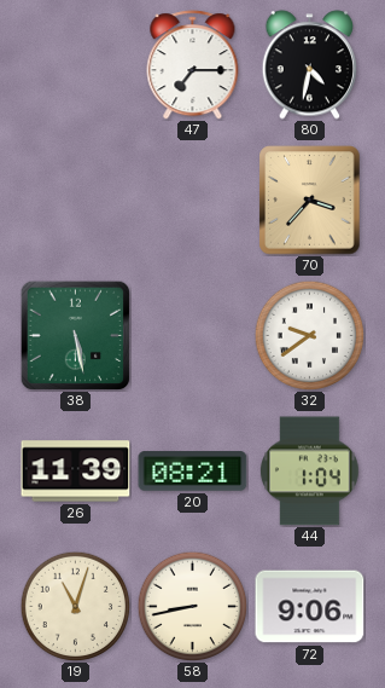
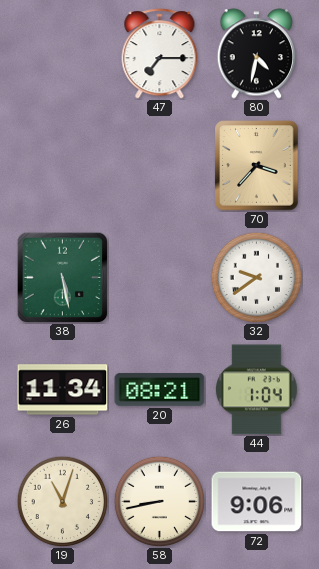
26: 11:39 -> 11:34
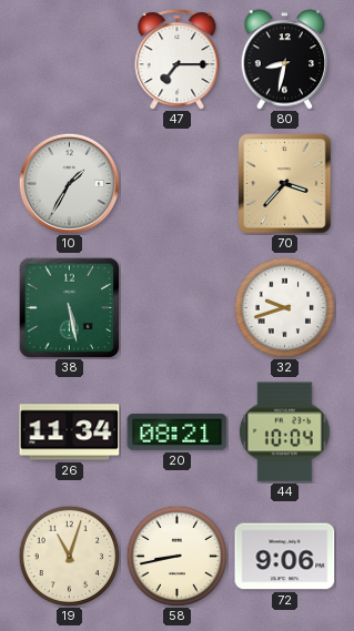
80: 4:32 -> 8:32
10: none -> 1:35
32: 9:39 -> 9:42
44: 1:04 -> 10:04
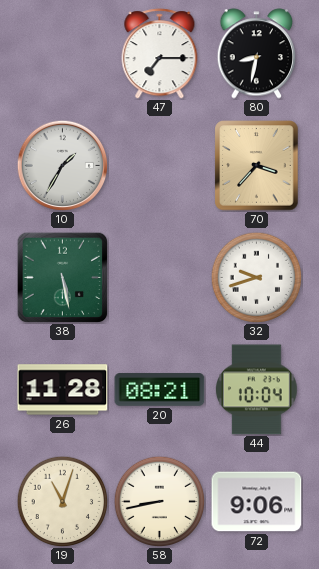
26: 11:34 -> 11:28
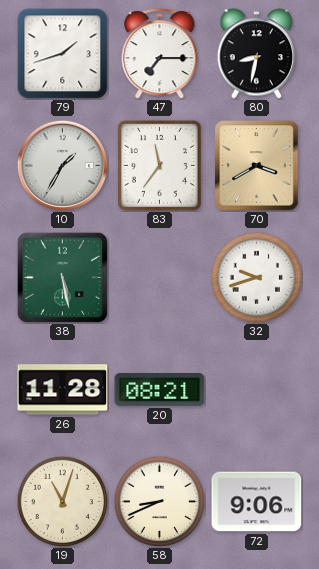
79: none -> 1:42
83: none -> 11:36
70: 3:37 -> 3:40
44: 10:04 -> none
58: 8:43 -> 8:41
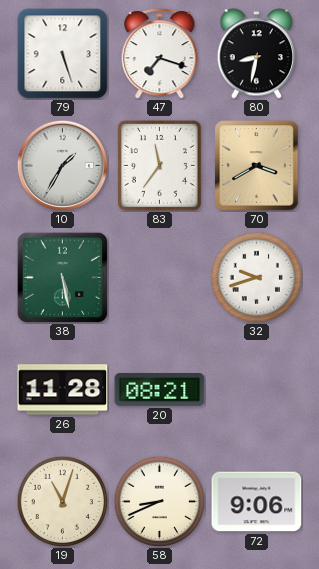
79: 1:42 -> 5:27
47: 7:15 -> 7:18
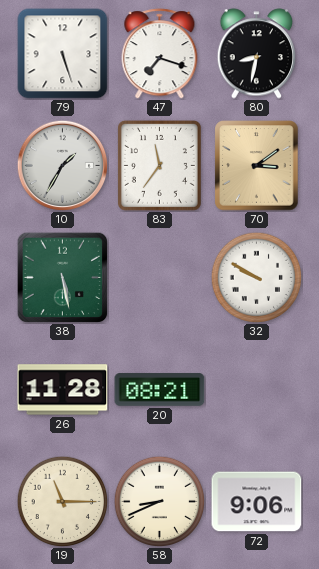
70: 3:40 -> 3:09
32: 9:42 -> 9:50
19: 11:03 -> 11:15
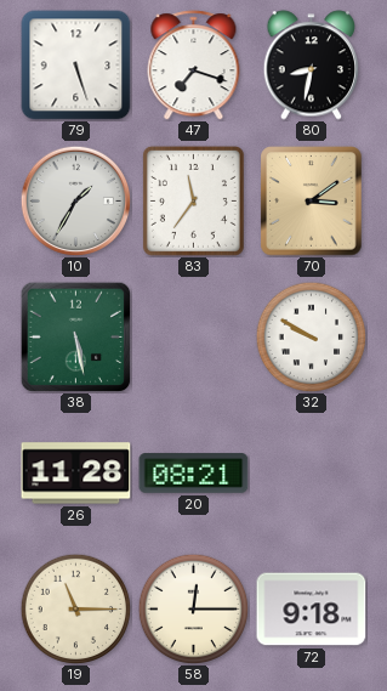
58: 8:41 -> 12:15
72: 9:06 -> 9:18
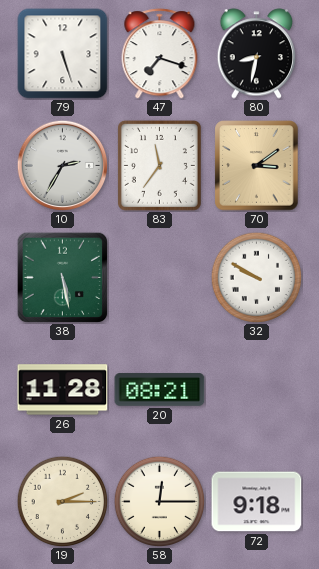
10: 1:35 -> 2:35
19: 11:15 -> 2:15
